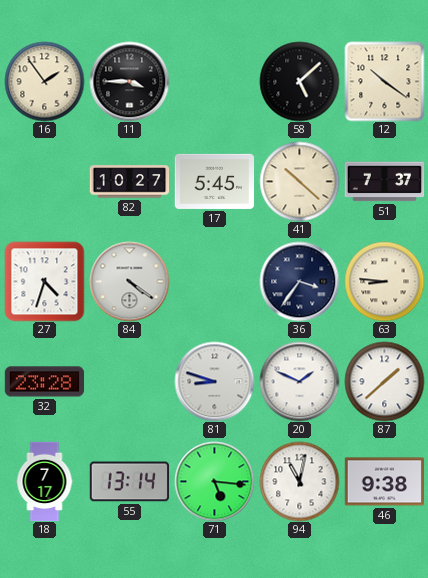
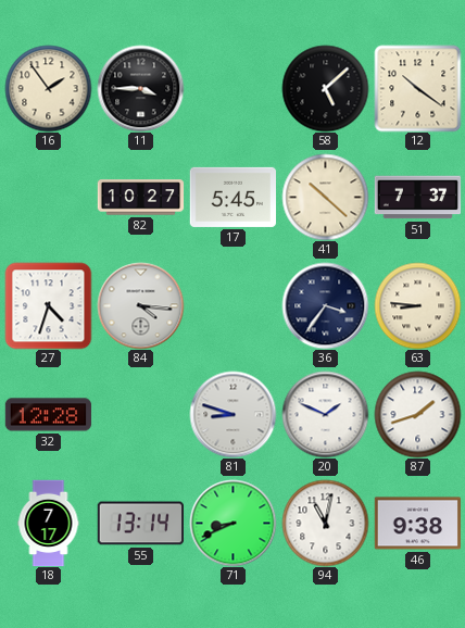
84: 4:21 -> 4:16
32: 23:28 -> 12:28
87: 1:38 -> 1:42
71: 5:16 -> 8:41
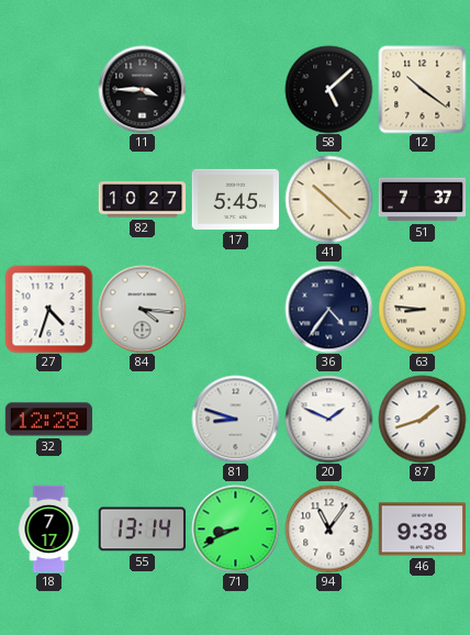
16: 1:54 -> none
36: 3:36 -> 4:36
94: 11:02 -> 11:06
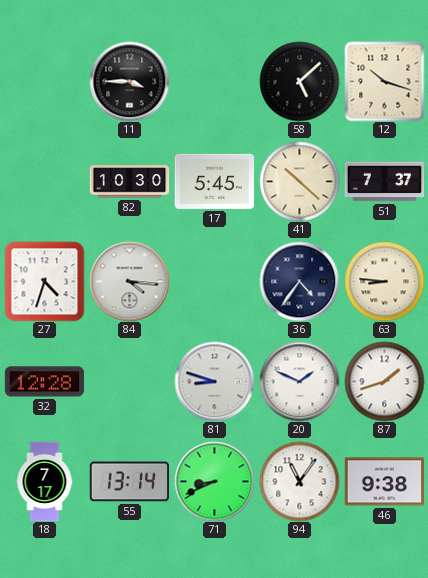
12: 10:21 -> 10:18
82: 10:27 -> 10:30
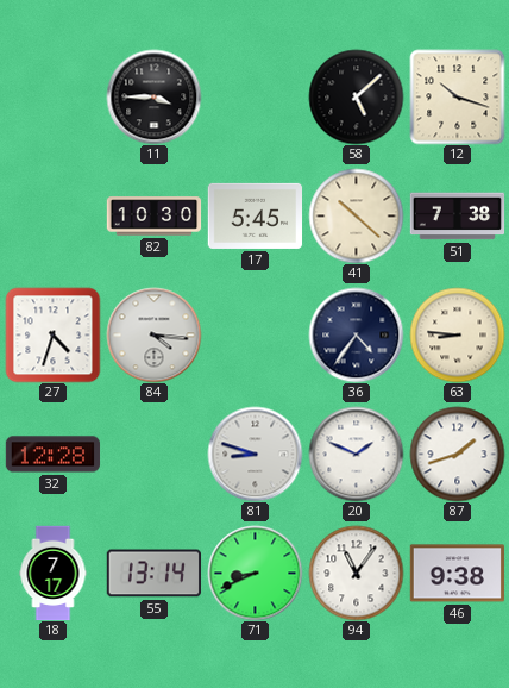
51: 7:37 -> 7:38
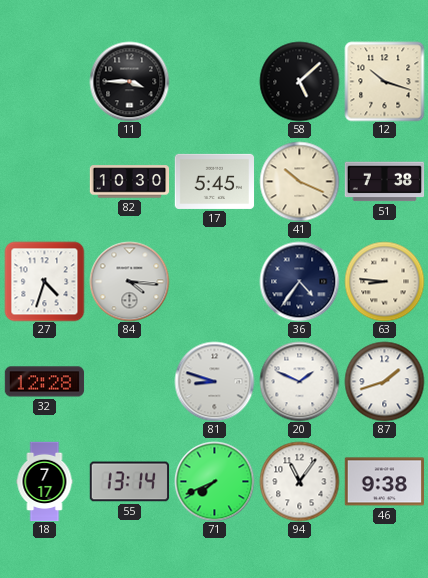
41: 10:22 -> 10:19
71: 8:41 -> 7:41
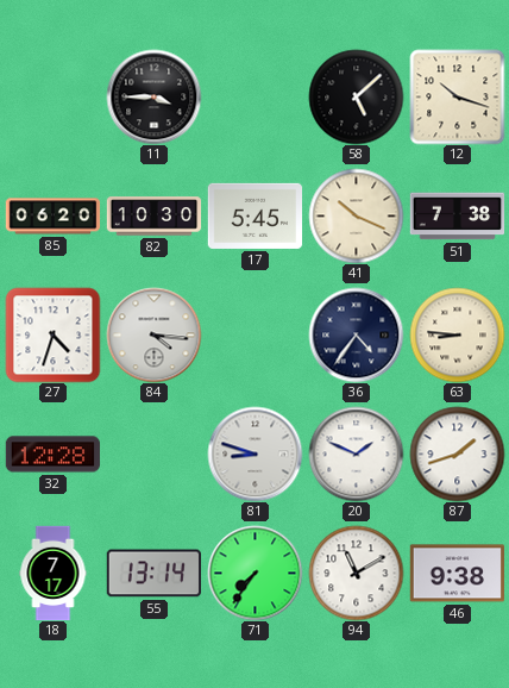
85: none -> 06:20
71: 7:41 -> 7:36
94: 11:06 -> 11:10
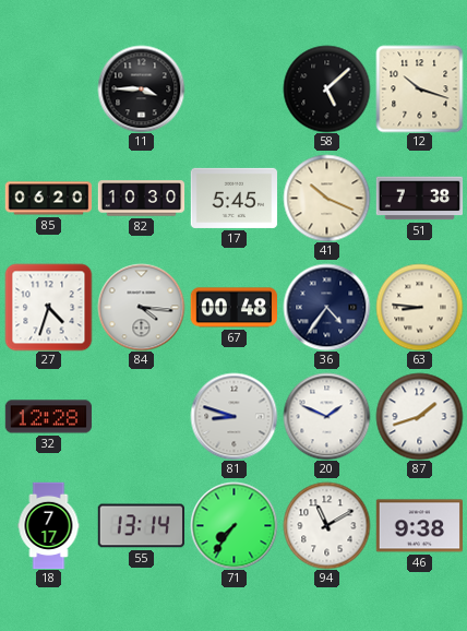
67: none -> 00:48
